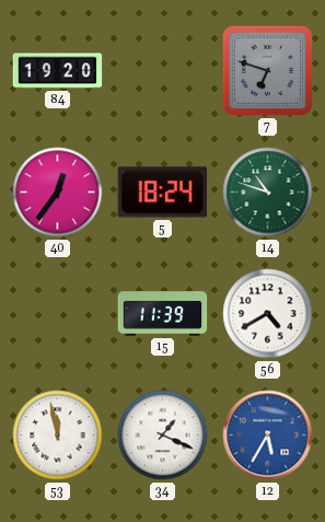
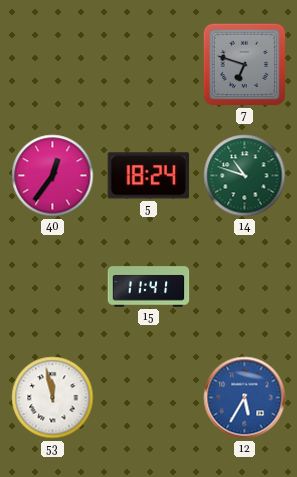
84: 19:20 -> none
15: 11:39 -> 11:41
56: 4:40 -> none
34: 1:19 -> none
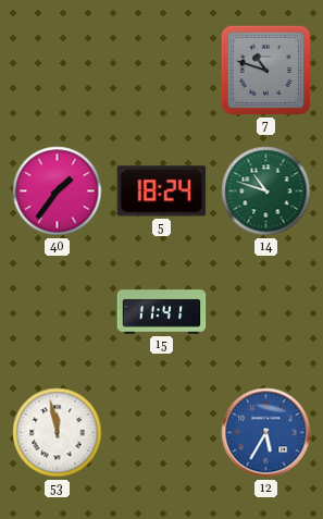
7: 6:48 -> 10:48
40: 12:36 -> 1:36
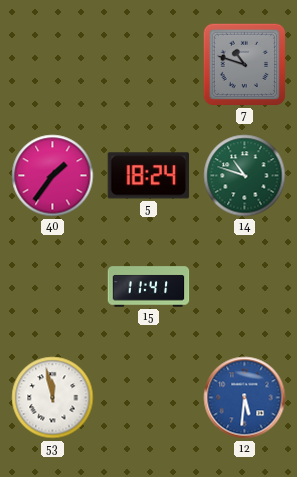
12: 5:35 -> 5:31
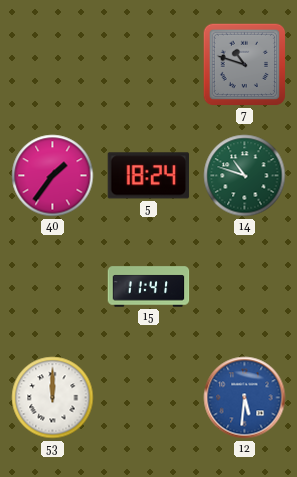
53: 11:58 -> 12:00
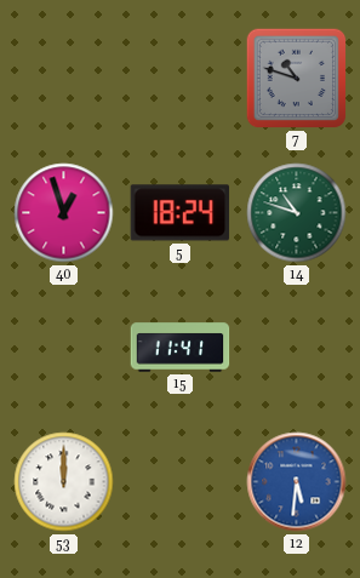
40: 1:36 -> 12:57
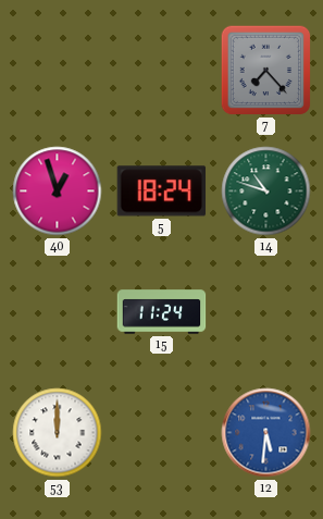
7: 10:48 -> 7:23
15: 11:41 -> 11:24
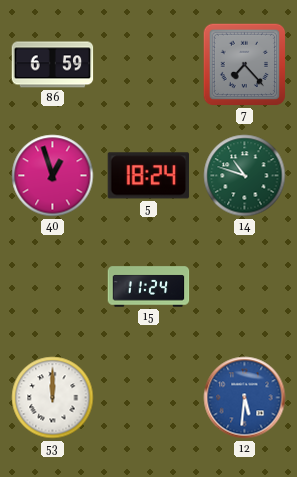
86: none -> 6:59
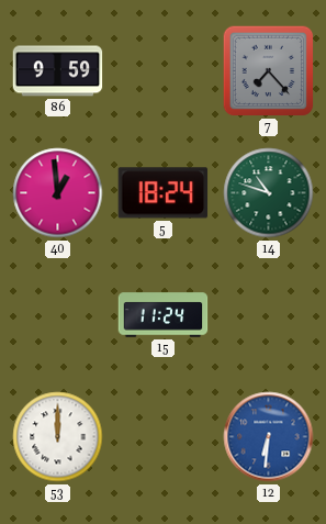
86: 6:59 -> 9:59
40: 12:57 -> 12:59
12: 5:31 -> 6:31
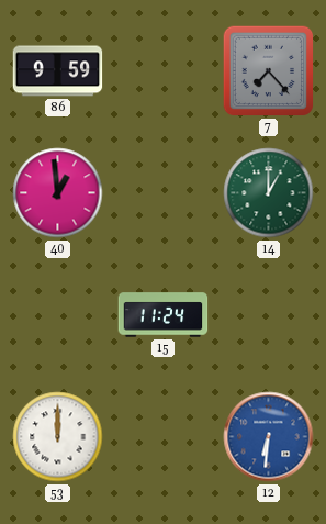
5: 18:24 -> none
14: 10:48 -> 1:00
